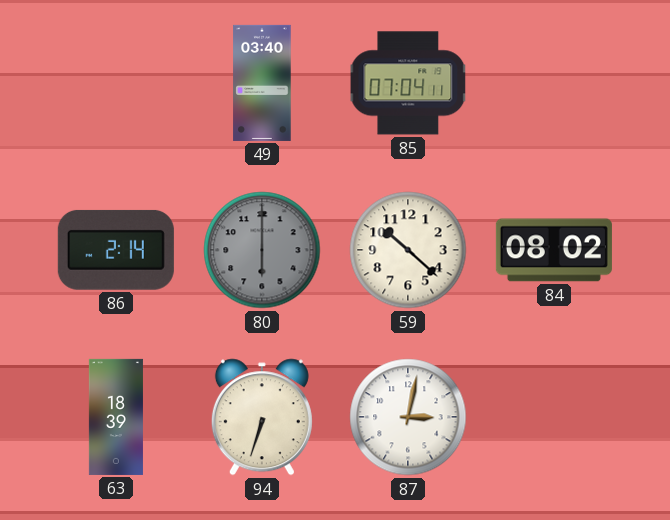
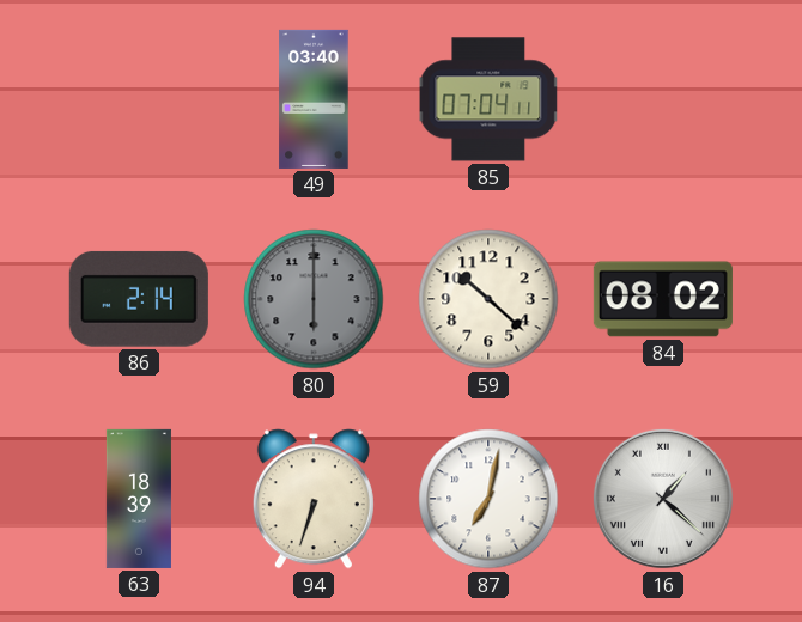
87: 3:02 -> 7:02
16: none -> 1:22
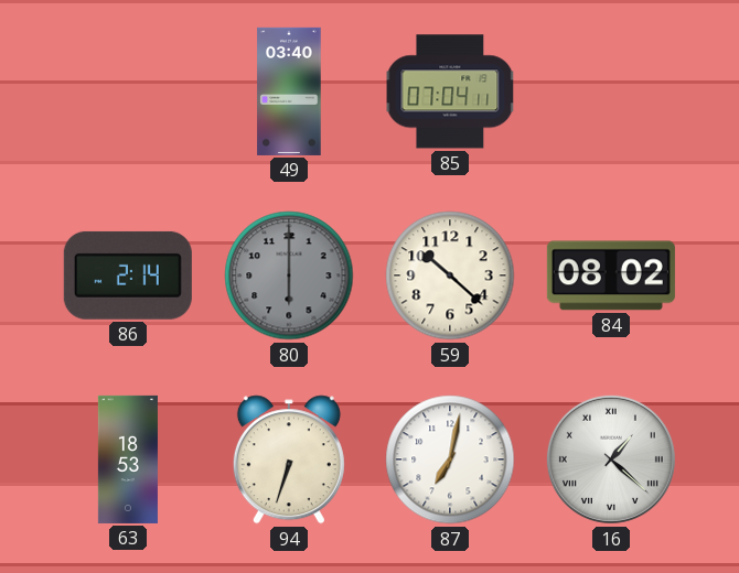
63: 18:39 -> 18:53
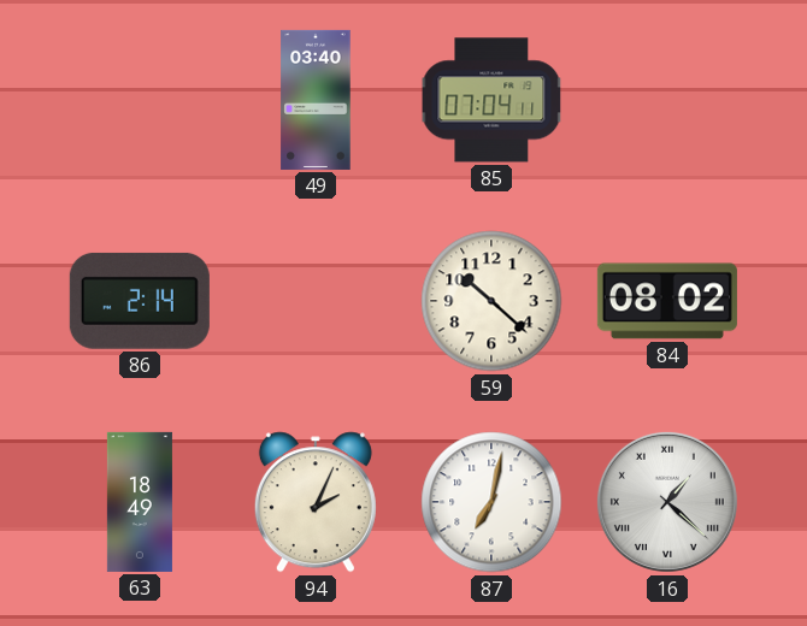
80: 6:00 -> none
63: 18:53 -> 18:49
94: 6:33 -> 2:04
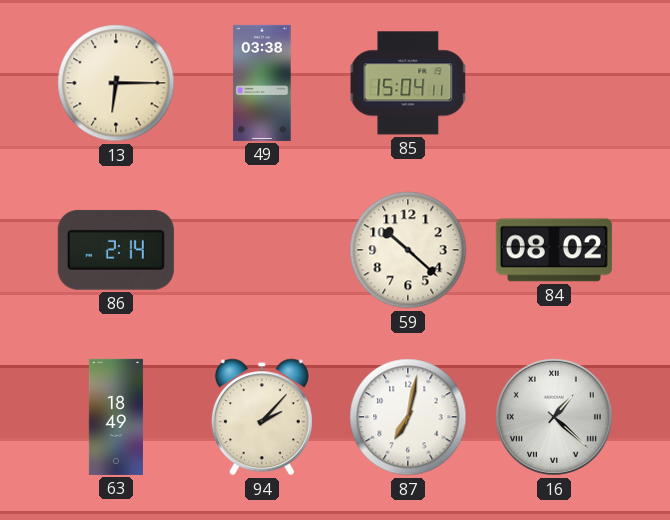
13: none -> 6:15
49: 03:40 -> 03:38
85: 07:04 -> 15:04
94: 2:04 -> 2:07
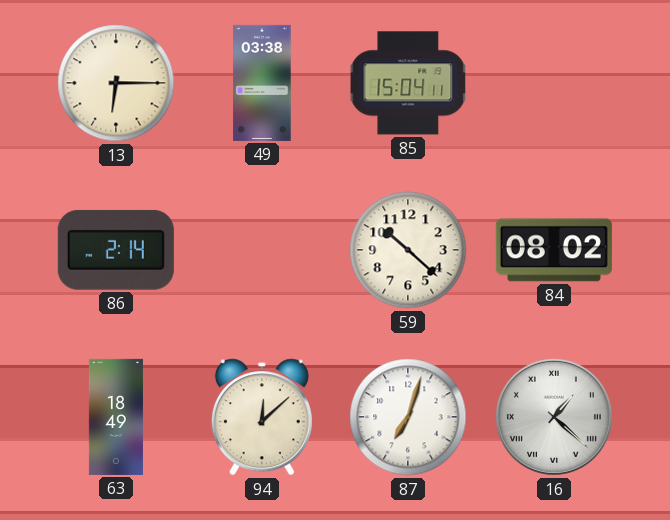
94: 2:07 -> 12:08
87: 7:02 -> 7:03
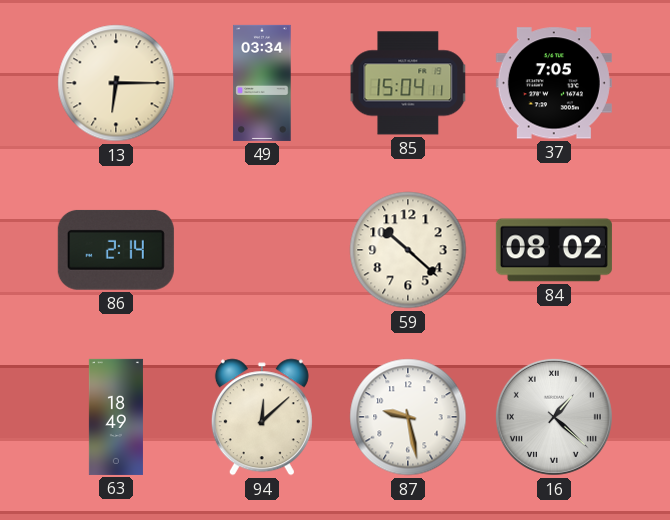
49: 03:38 -> 03:34
37: none -> 7:05
87: 7:03 -> 9:28
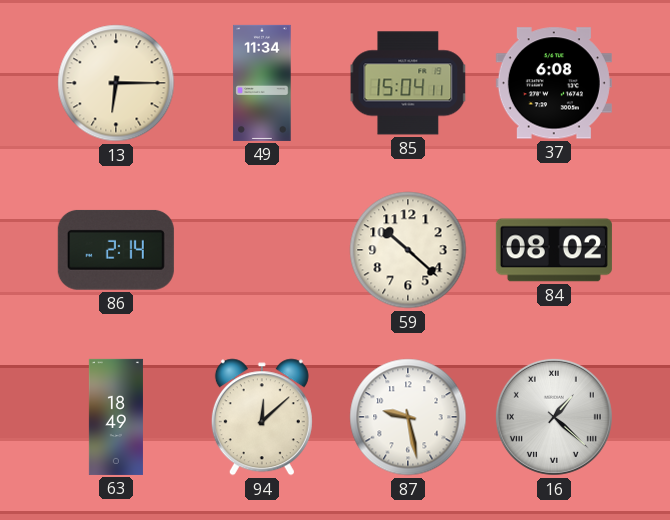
49: 03:34 -> 11:34
37: 7:05 -> 6:08
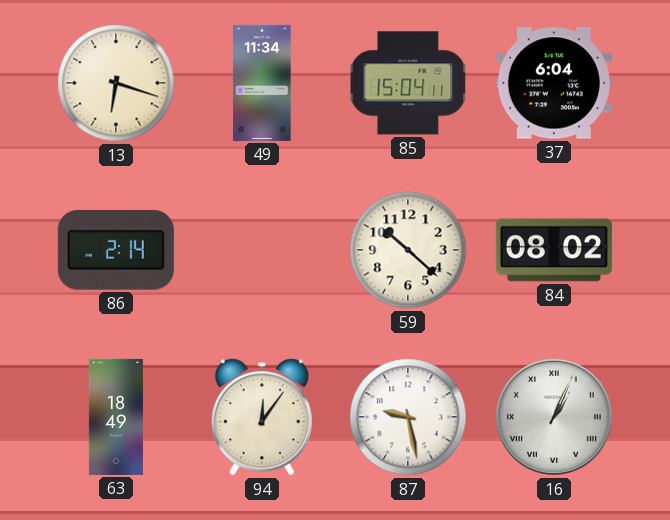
13: 6:15 -> 6:18
37: 6:08 -> 6:04
94: 12:08 -> 12:06
16: 1:22 -> 1:04
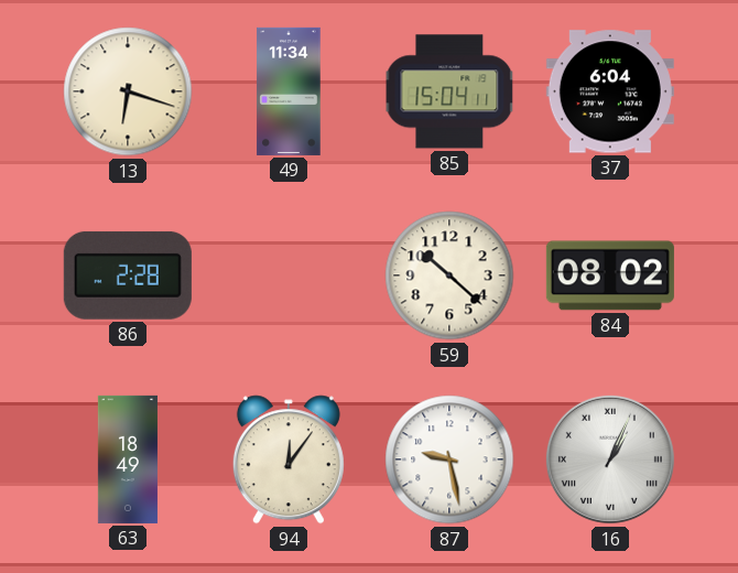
86: 2:14 -> 2:28
